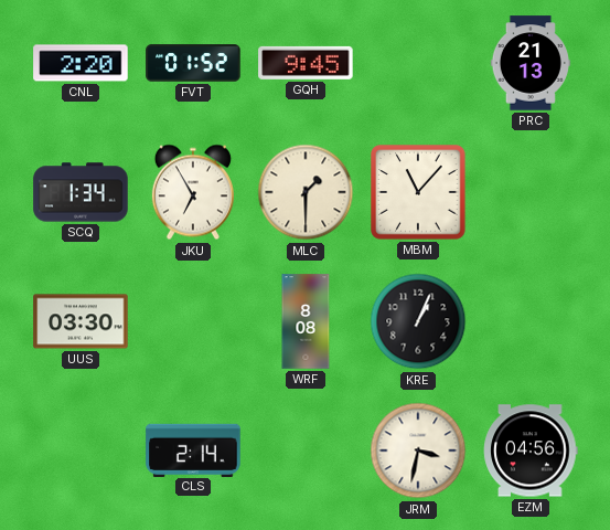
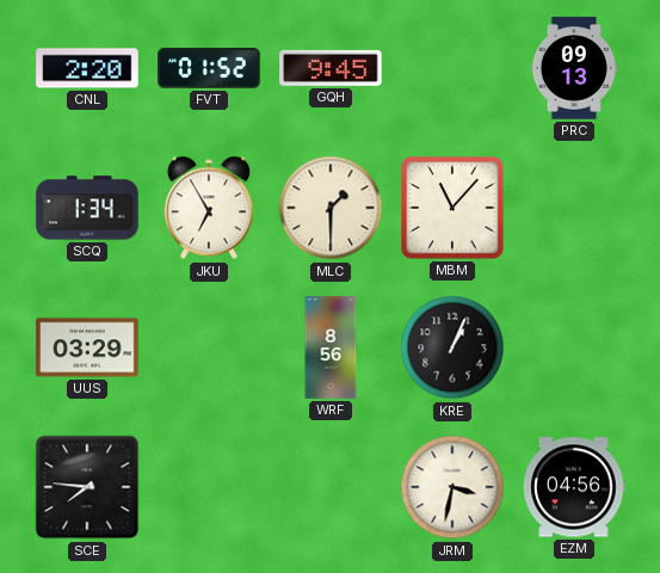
PRC: 21:13 -> 09:13
UUS: 03:30 -> 03:29
WRF: 8:08 -> 8:56
SCE: none -> 7:46
CLS: 2:14 -> none
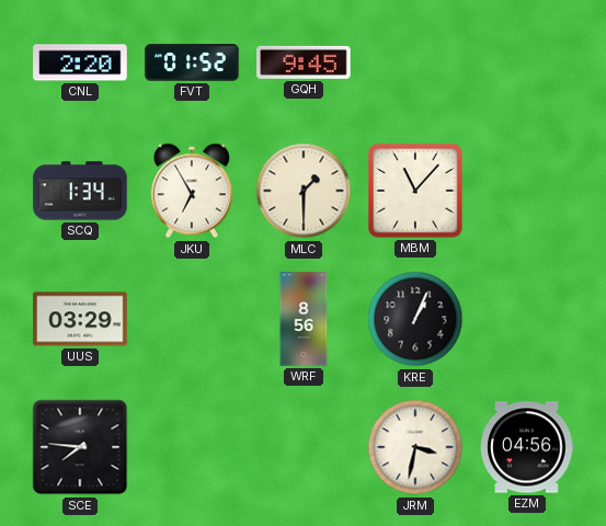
PRC: 09:13 -> none
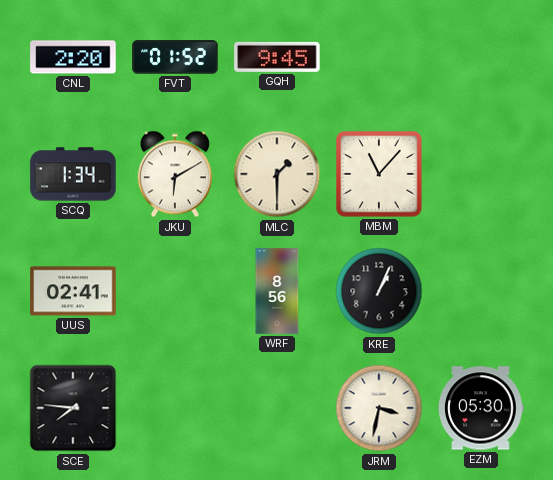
JKU: 6:55 -> 6:10
UUS: 03:29 -> 02:41
EZM: 04:56 -> 05:30
